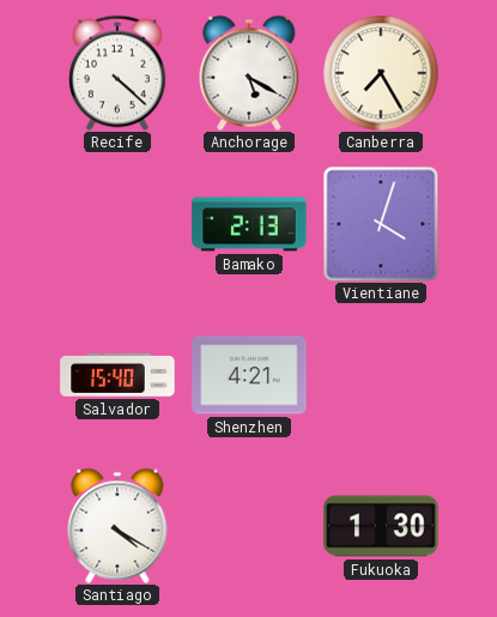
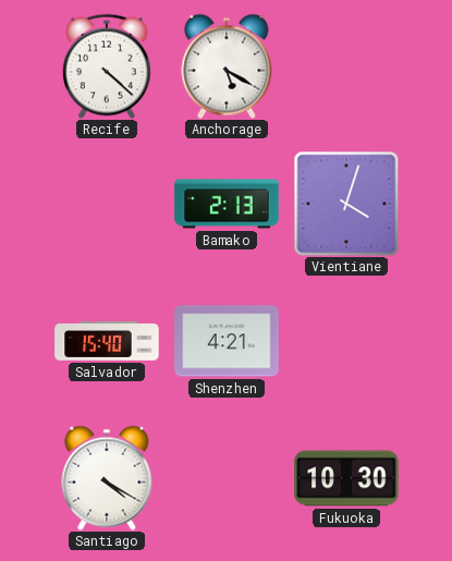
Canberra: 7:25 -> none
Fukuoka: 1:30 -> 10:30
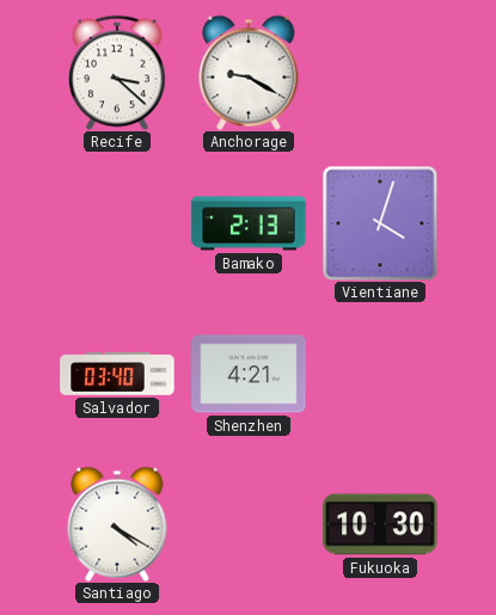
Recife: 4:22 -> 3:22
Anchorage: 5:20 -> 9:20
Salvador: 15:40 -> 03:40
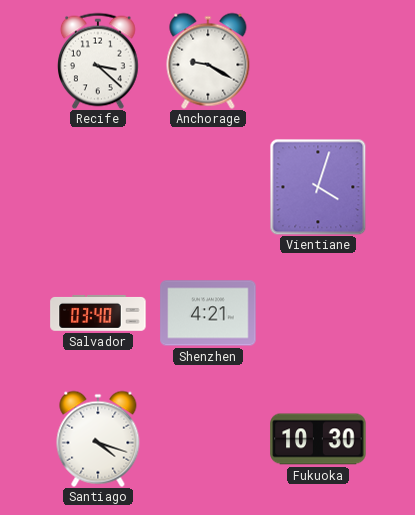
Bamako: 2:13 -> none
Santiago: 4:20 -> 4:18
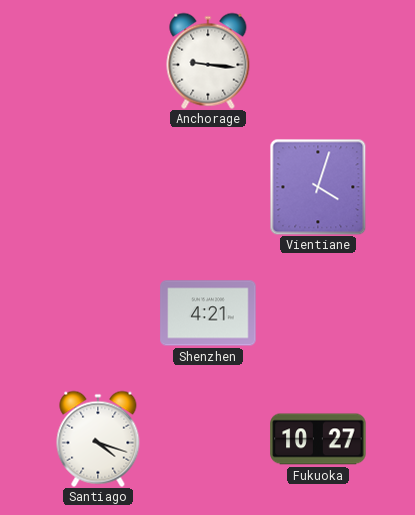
Recife: 3:22 -> none
Anchorage: 9:20 -> 9:16
Salvador: 03:40 -> none
Fukuoka: 10:30 -> 10:27
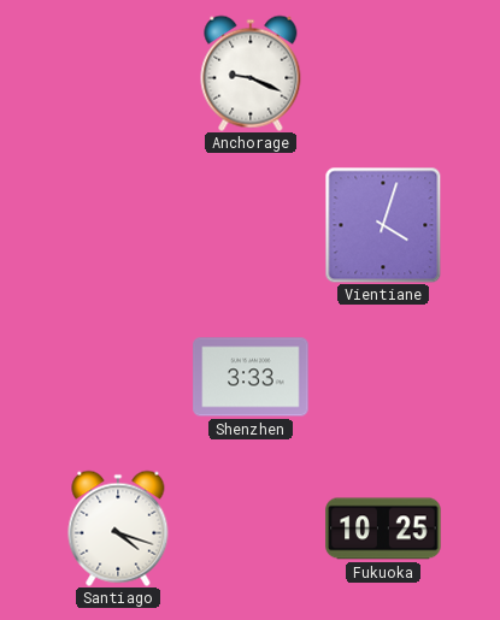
Anchorage: 9:16 -> 9:19
Shenzhen: 4:21 -> 3:33
Fukuoka: 10:27 -> 10:25
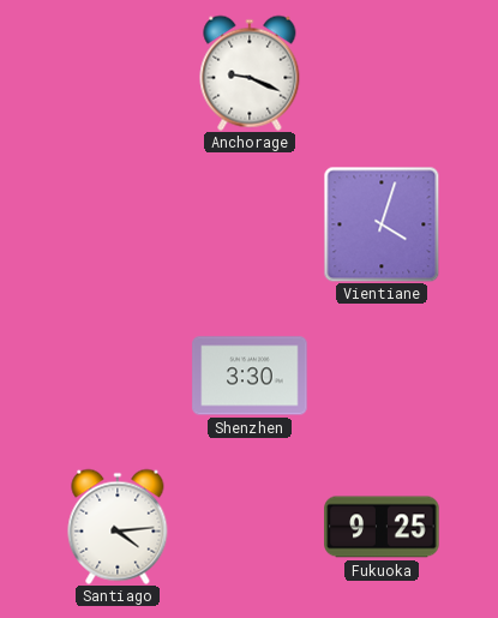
Shenzhen: 3:33 -> 3:30
Santiago: 4:18 -> 4:14
Fukuoka: 10:25 -> 9:25
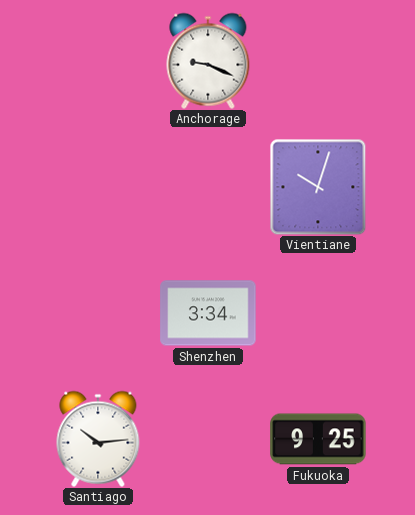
Vientiane: 4:03 -> 10:03
Shenzhen: 3:30 -> 3:34
Santiago: 4:14 -> 10:14
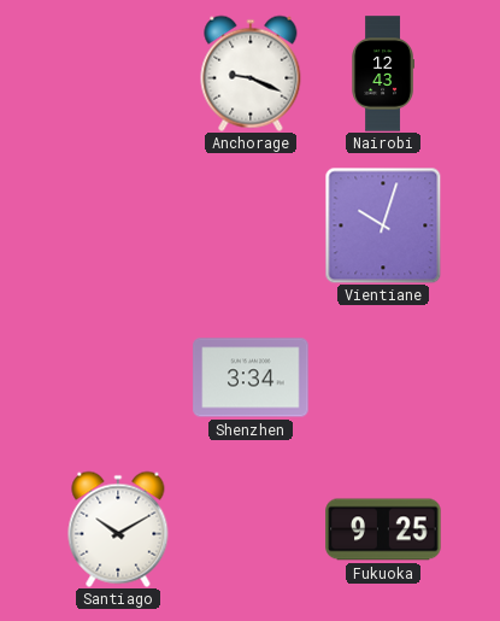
Nairobi: none -> 12:43
Santiago: 10:14 -> 10:10
